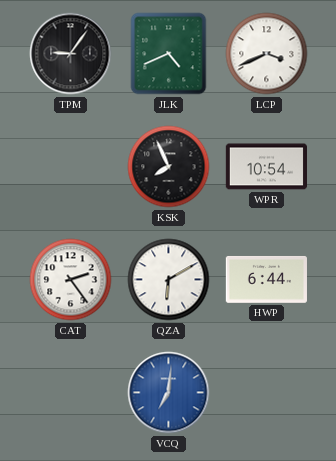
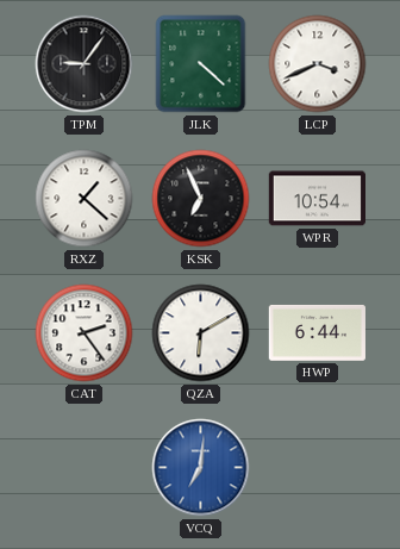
JLK: 4:41 -> 4:22
RXZ: none -> 1:22
KSK: 7:56 -> 6:56
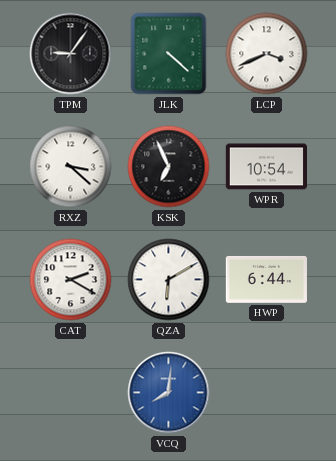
RXZ: 1:22 -> 3:22
CAT: 2:24 -> 2:20
VCQ: 7:01 -> 8:01
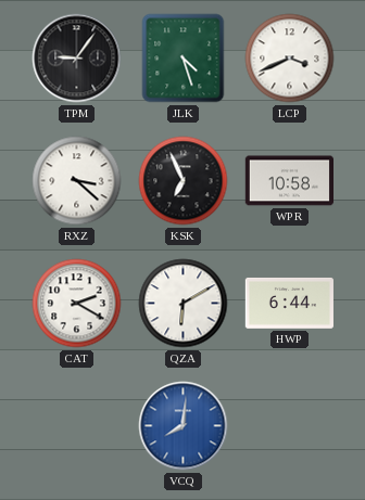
JLK: 4:22 -> 4:27
WPR: 10:54 -> 10:58
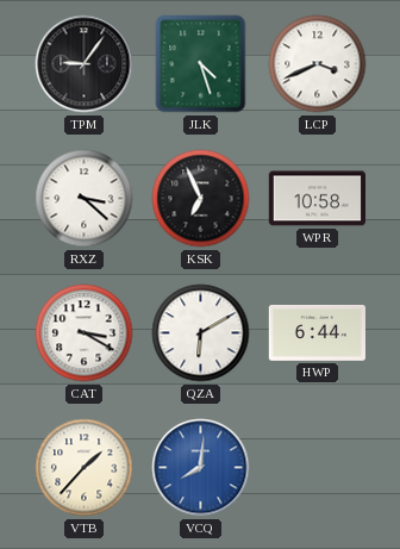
CAT: 2:20 -> 3:20
VTB: none -> 1:37
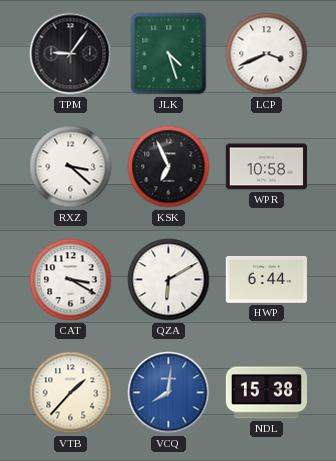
NDL: none -> 15:38
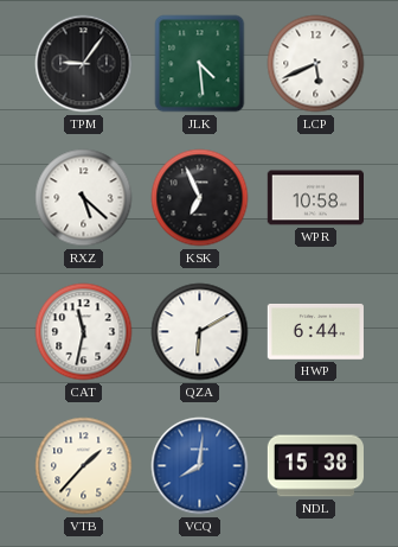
JLK: 4:27 -> 4:29
LCP: 3:41 -> 5:41
RXZ: 3:22 -> 5:22
CAT: 3:20 -> 11:32
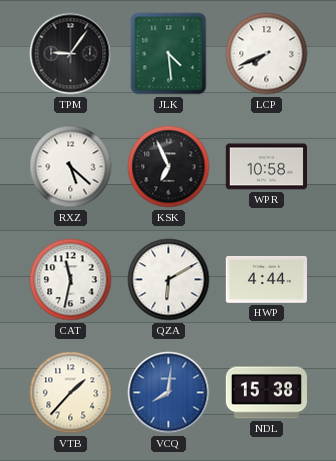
LCP: 5:41 -> 7:41
HWP: 6:44 -> 4:44
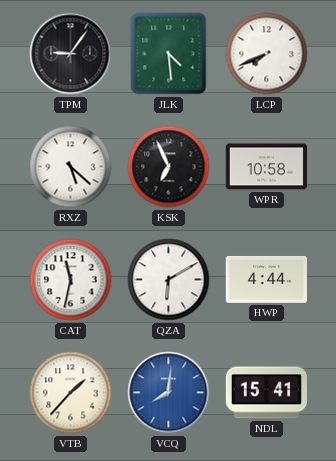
NDL: 15:38 -> 15:41
